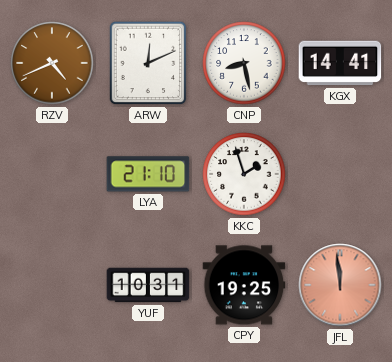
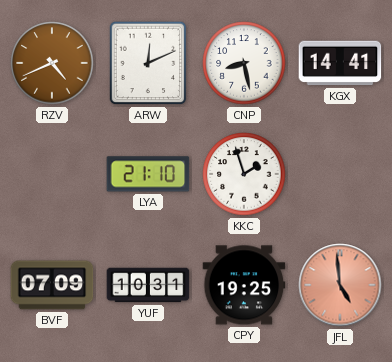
BVF: none -> 07:09
JFL: 11:59 -> 4:59
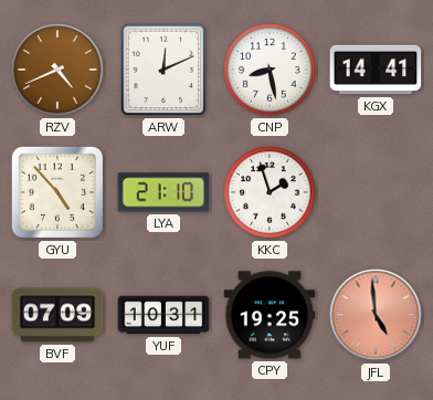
GYU: none -> 4:53
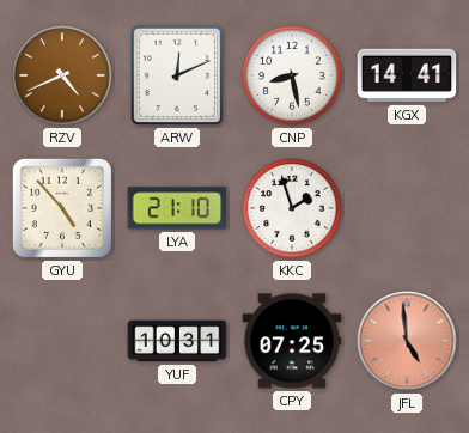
BVF: 07:09 -> none
CPY: 19:25 -> 07:25
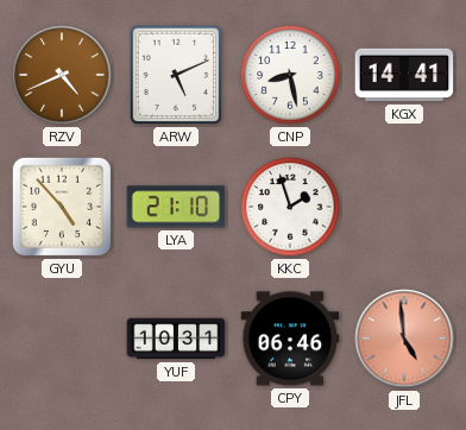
ARW: 12:11 -> 5:11
CPY: 07:25 -> 06:46
